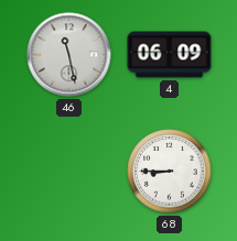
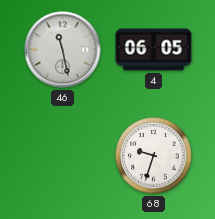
4: 06:09 -> 06:05
68: 8:45 -> 9:33
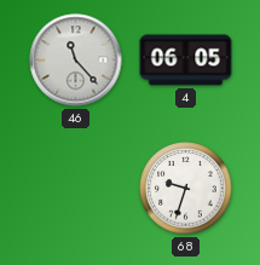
46: 11:28 -> 11:23
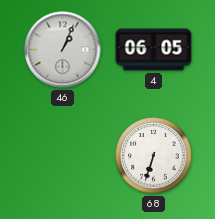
46: 11:23 -> 1:04
68: 9:33 -> 6:33
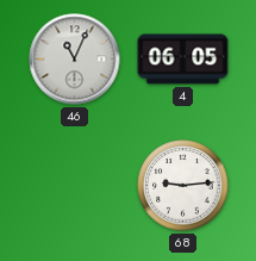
46: 1:04 -> 11:04
68: 6:33 -> 9:14
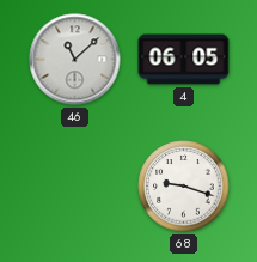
46: 11:04 -> 11:08
68: 9:14 -> 9:18
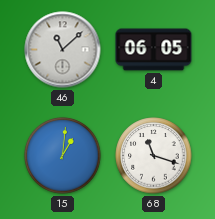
15: none -> 1:01
68: 9:18 -> 11:18
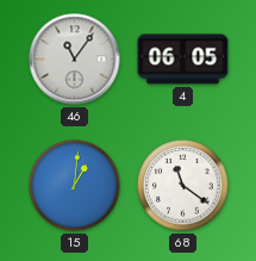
46: 11:08 -> 11:06
68: 11:18 -> 11:21
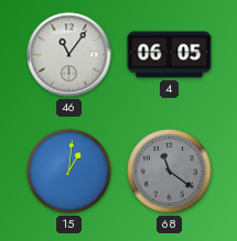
68 dial: white -> grey
